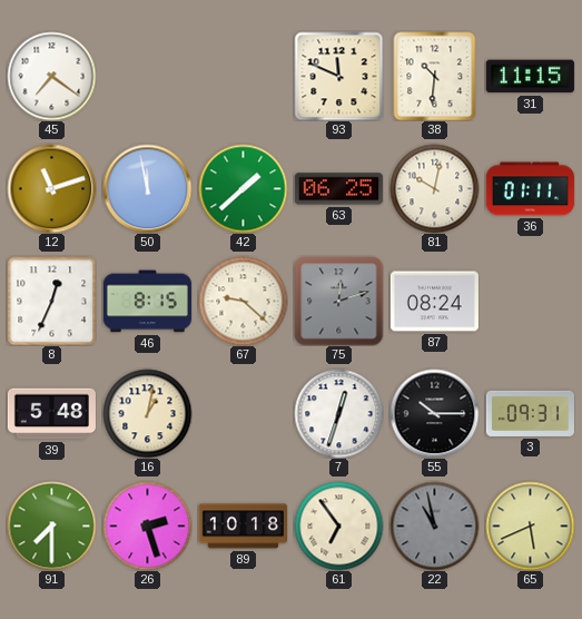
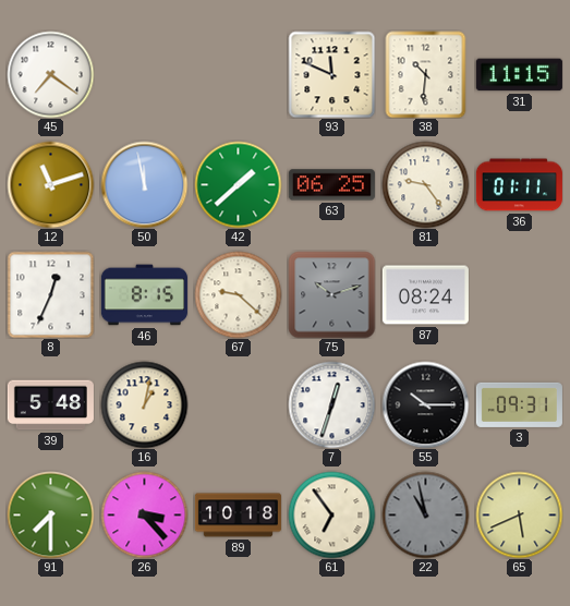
81: 10:02 -> 9:24
75: 12:12 -> 10:12
26: 2:27 -> 3:23
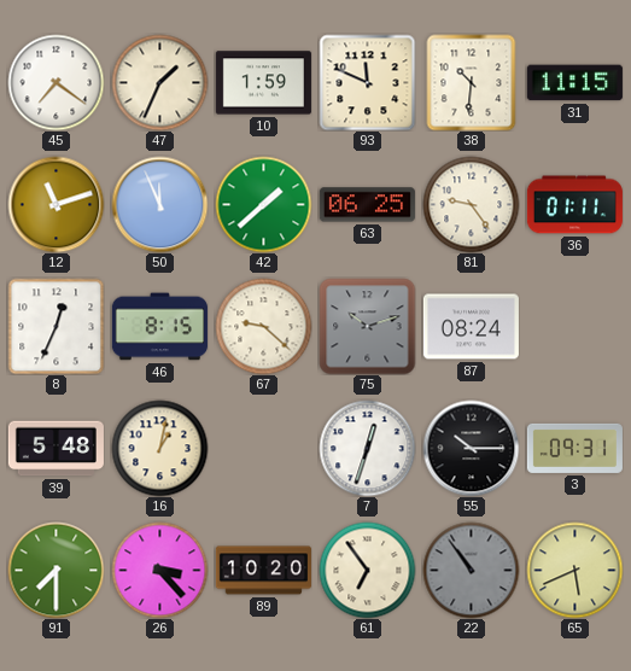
47: none -> 1:34
10: none -> 1:59
50: 11:58 -> 11:56
89: 10:18 -> 10:20
22: 10:58 -> 10:54
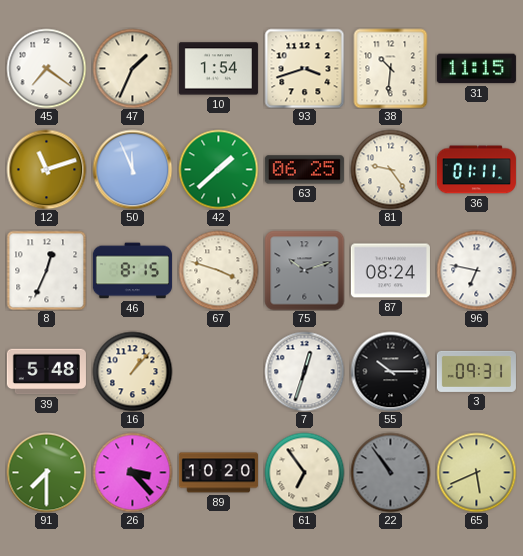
10: 1:59 -> 1:54
93: 11:49 -> 3:42
67: 9:22 -> 3:48
96: none -> 6:47
16: 1:02 -> 1:07
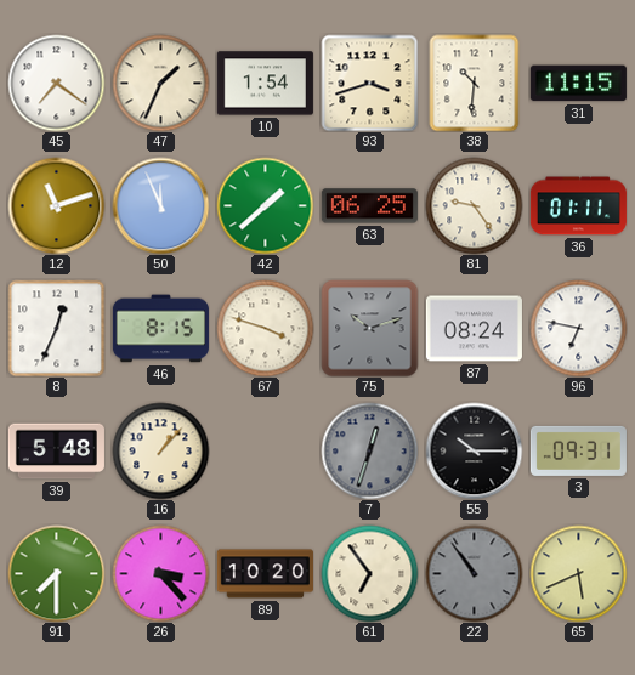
7 dial: white -> grey
